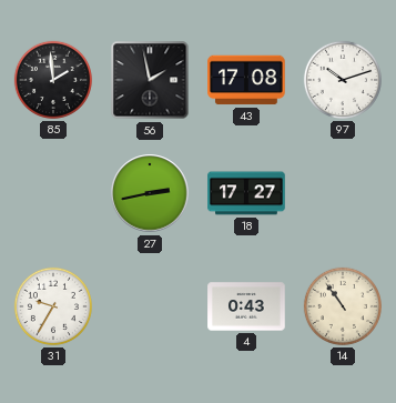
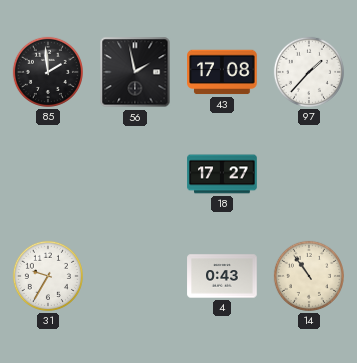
97: 10:12 -> 1:37
27: 2:43 -> none
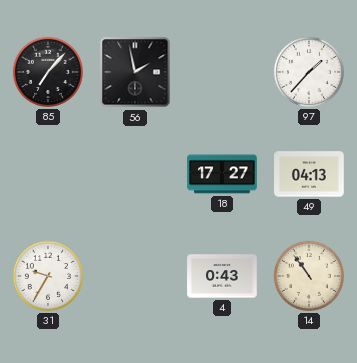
85: 1:59 -> 7:07
43: 17:08 -> none
49: none -> 04:13
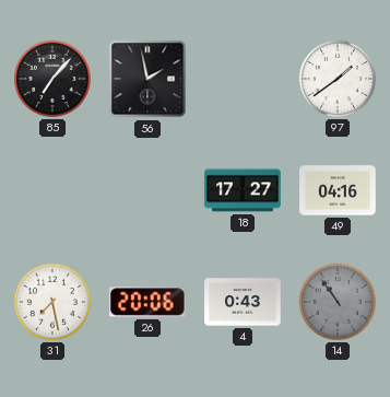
97: 1:37 -> 1:39
49: 04:13 -> 04:16
31: 9:35 -> 7:28
26: none -> 20:06
14 dial: cream -> grey
